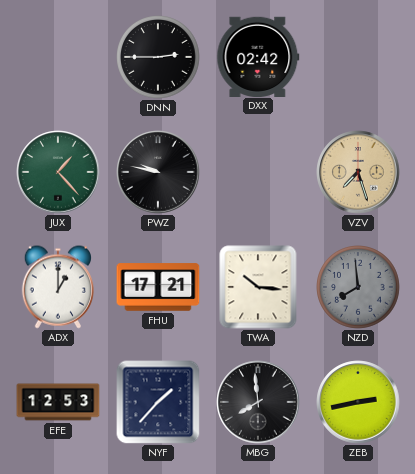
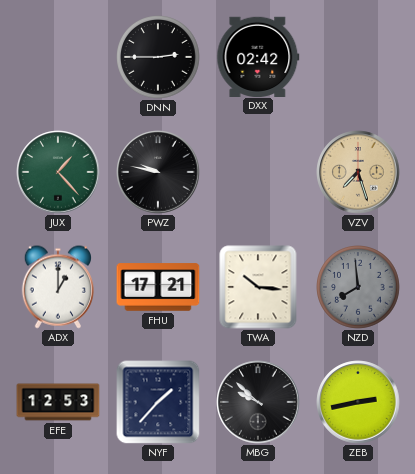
MBG: 7:59 -> 9:52
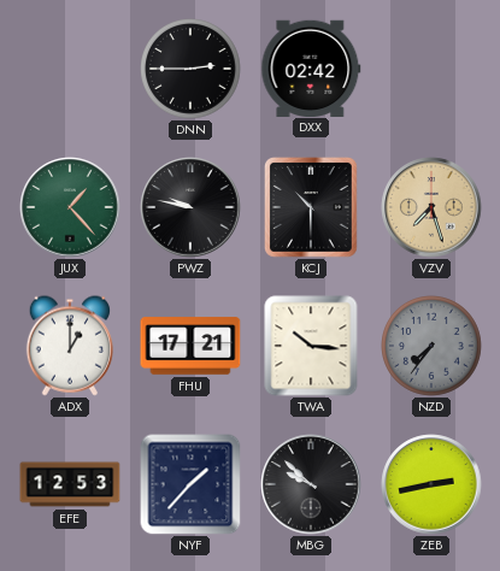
KCJ: none -> 10:30
NZD: 7:59 -> 7:36
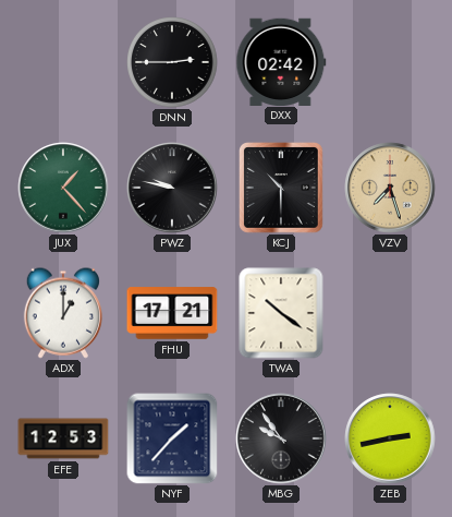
TWA: 10:16 -> 10:21
NZD: 7:36 -> none
MBG: 9:52 -> 9:54
